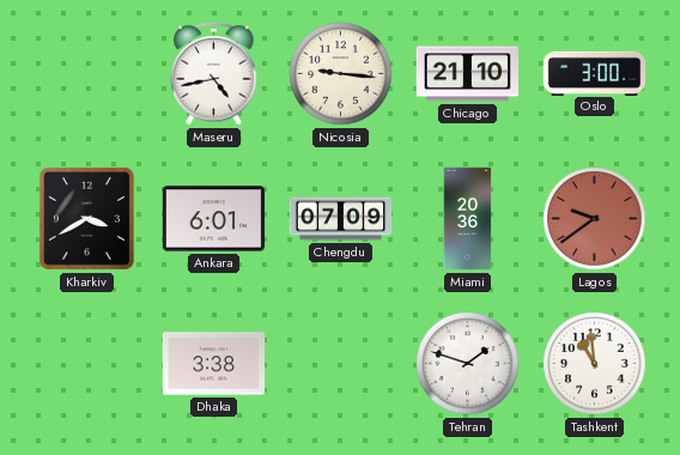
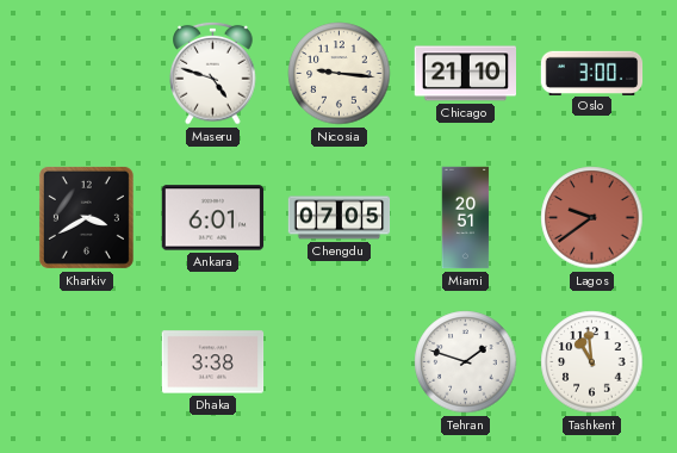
Maseru: 4:43 -> 4:48
Chengdu: 07:09 -> 07:05
Miami: 20:36 -> 20:51
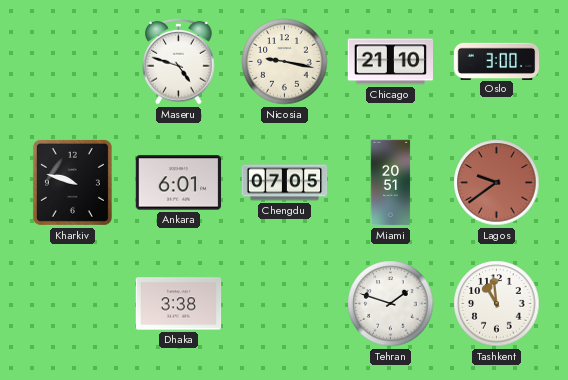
Nicosia: 9:16 -> 9:17
Kharkiv: 3:40 -> 9:48
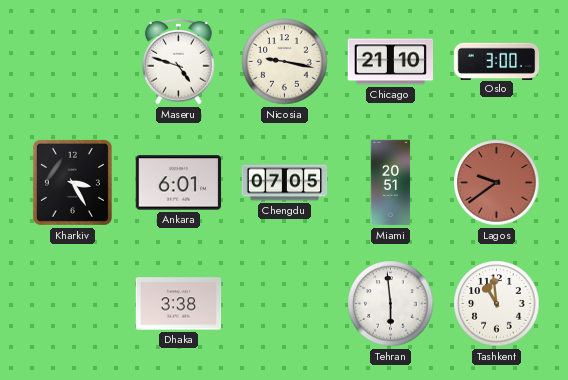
Kharkiv: 9:48 -> 3:25
Tehran: 1:48 -> 5:59
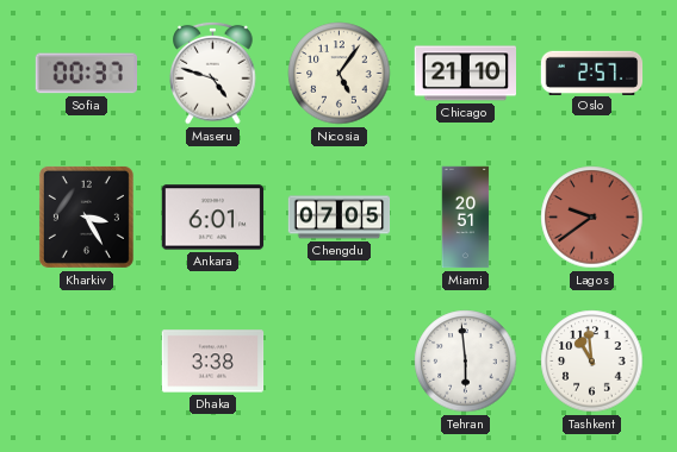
Sofia: none -> 00:37
Nicosia: 9:17 -> 5:06
Oslo: 3:00 -> 2:57
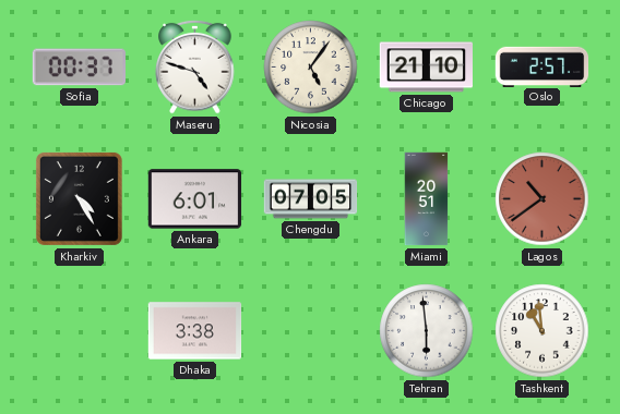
Kharkiv: 3:25 -> 4:25
Lagos: 9:39 -> 10:39
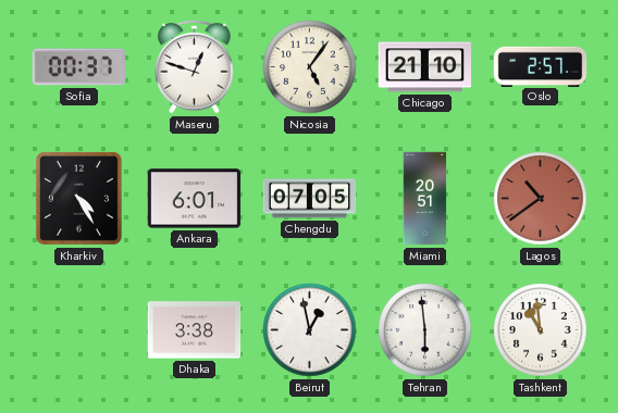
Maseru: 4:48 -> 12:48
Beirut: none -> 12:58
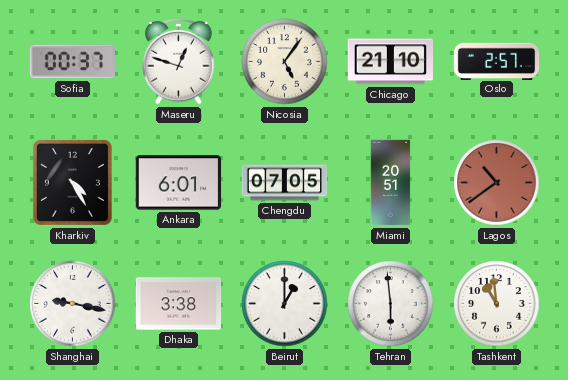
Shanghai: none -> 9:17
Beirut: 12:58 -> 1:00
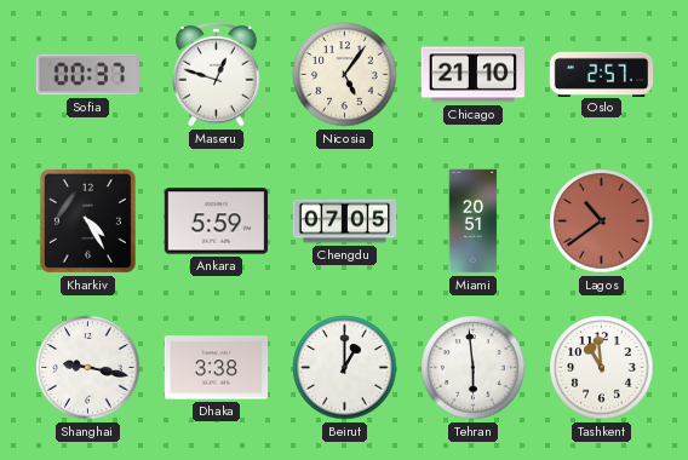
Ankara: 6:01 -> 5:59
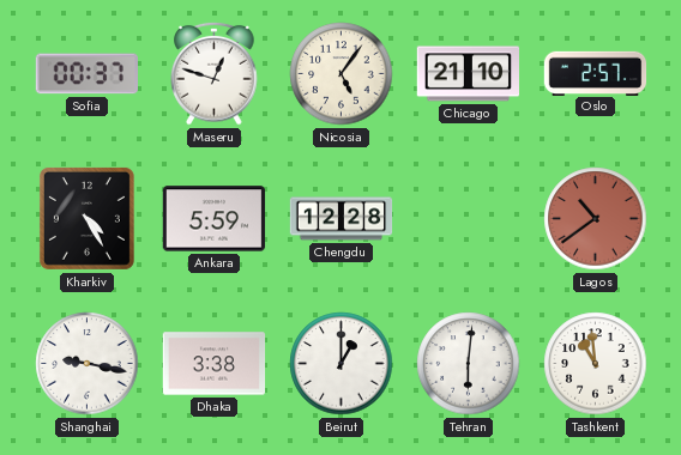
Chengdu: 07:05 -> 12:28
Miami: 20:51 -> none
Tehran: 5:59 -> 6:01
